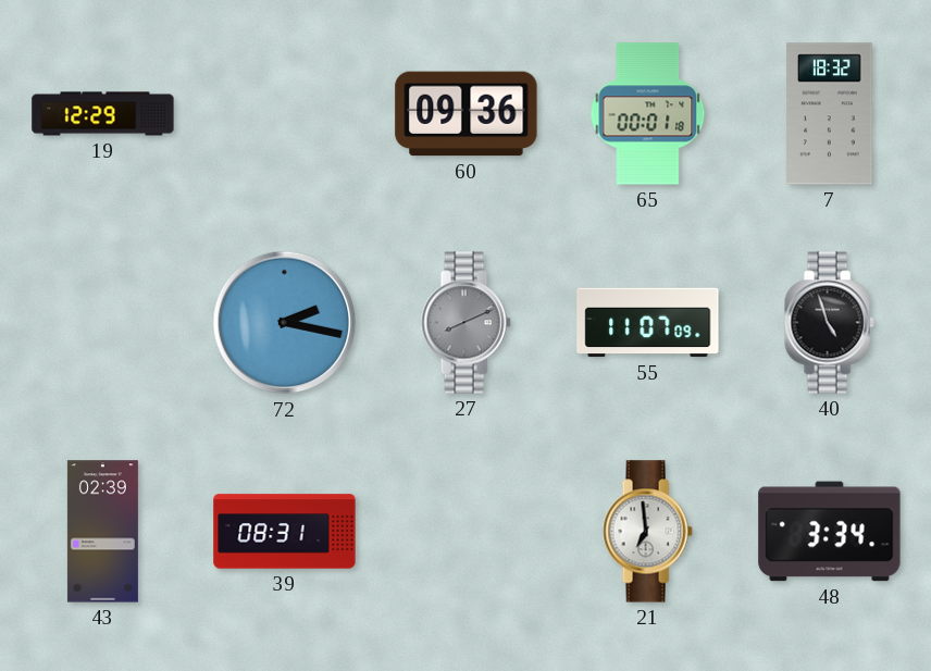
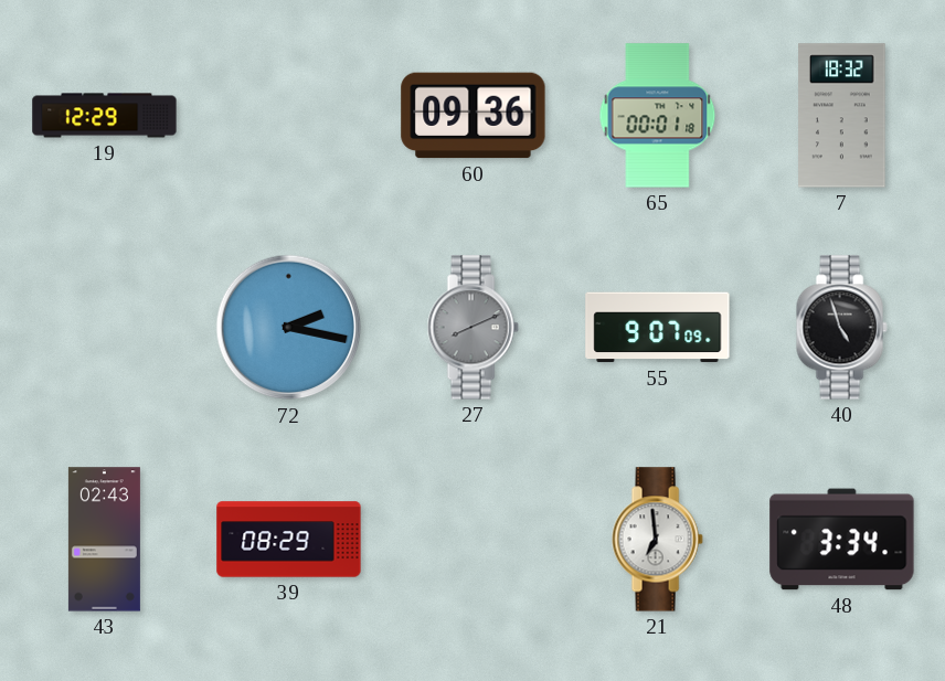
55: 11:07 -> 9:07
43: 02:39 -> 02:43
39: 08:31 -> 08:29
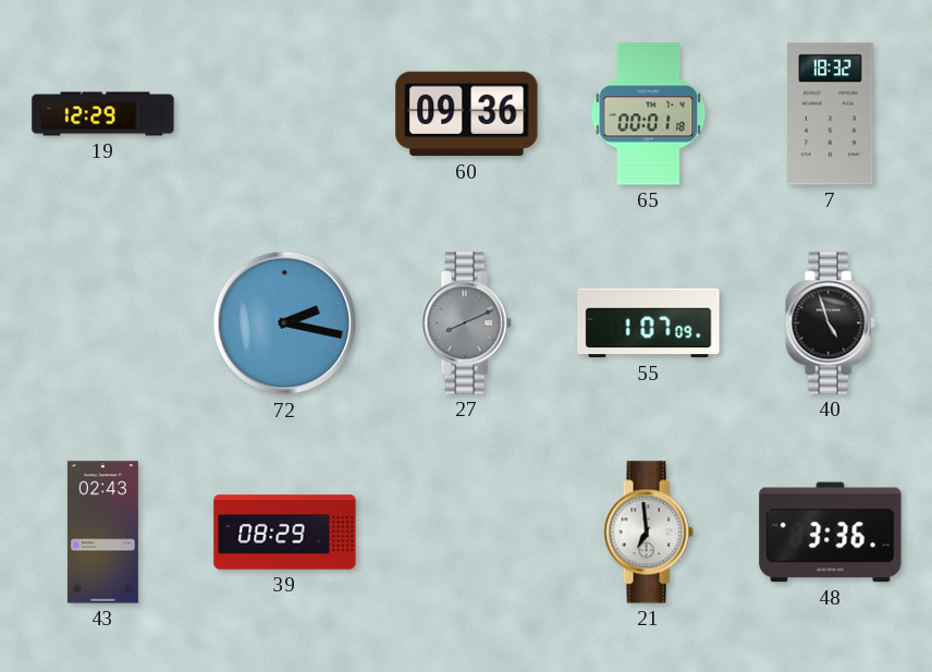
55: 9:07 -> 1:07
48: 3:34 -> 3:36
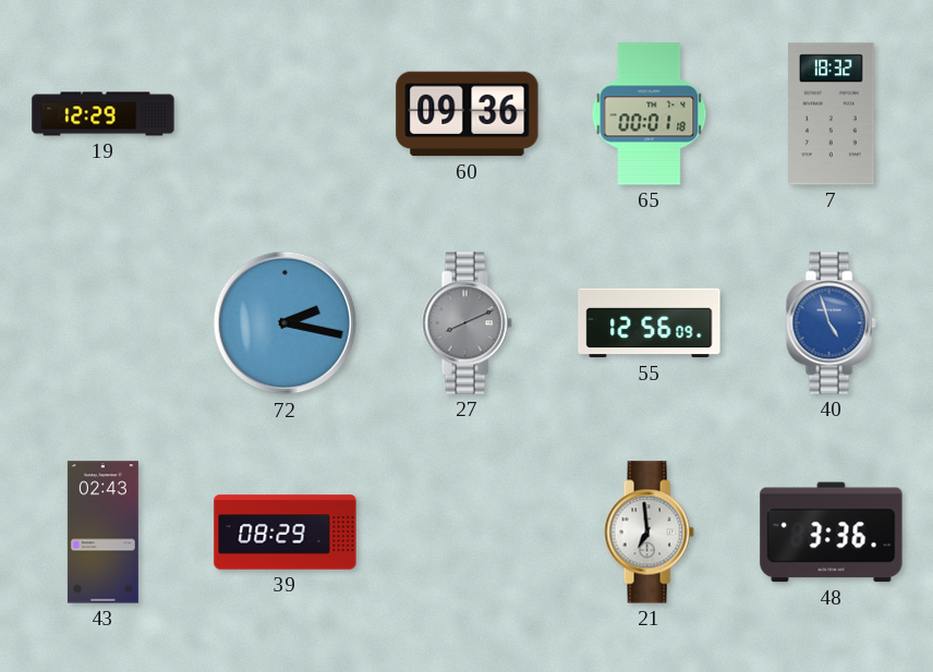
55: 1:07 -> 12:56
40 dial: black -> blue
